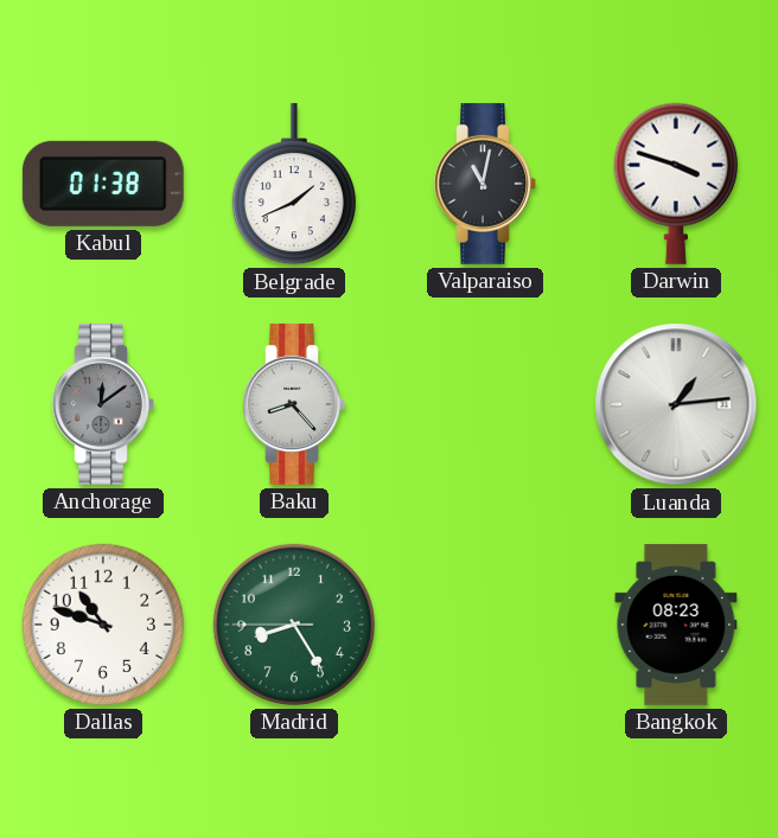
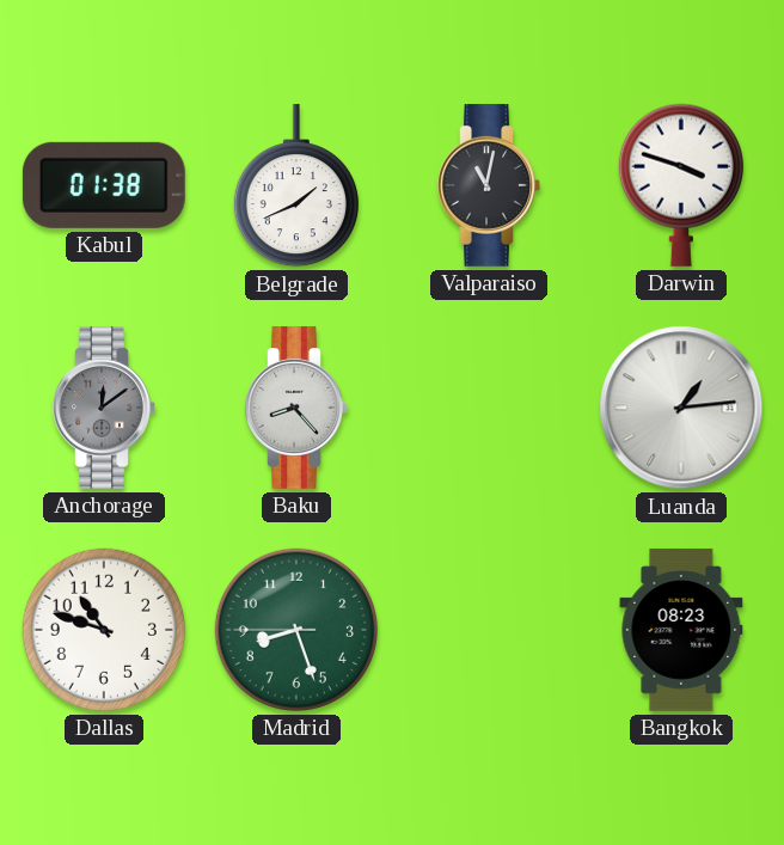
Madrid: 8:24 -> 8:26
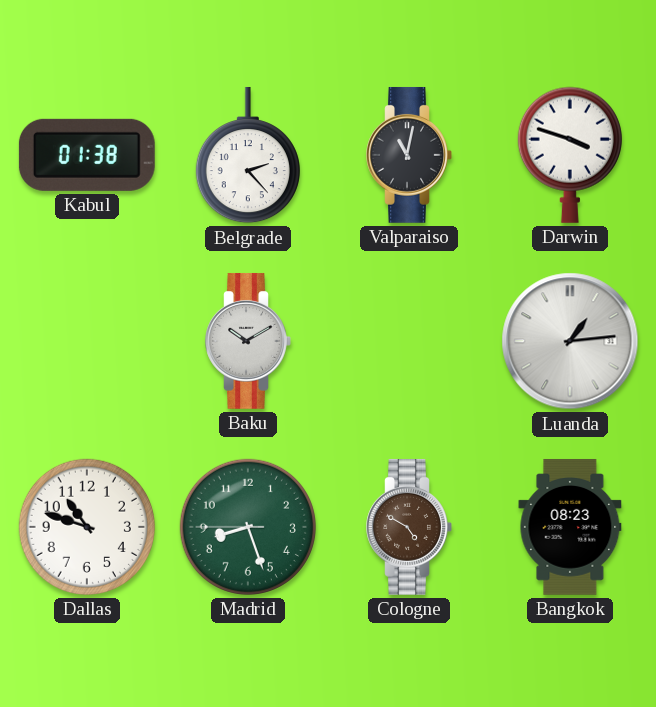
Belgrade: 1:41 -> 2:23
Anchorage: 12:09 -> none
Baku: 8:23 -> 10:10
Cologne: none -> 4:50
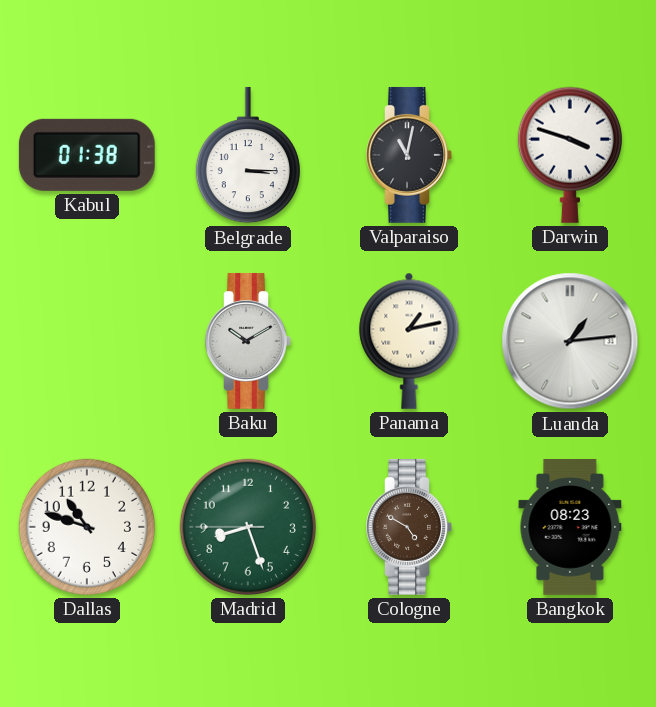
Belgrade: 2:23 -> 3:15
Panama: none -> 1:13
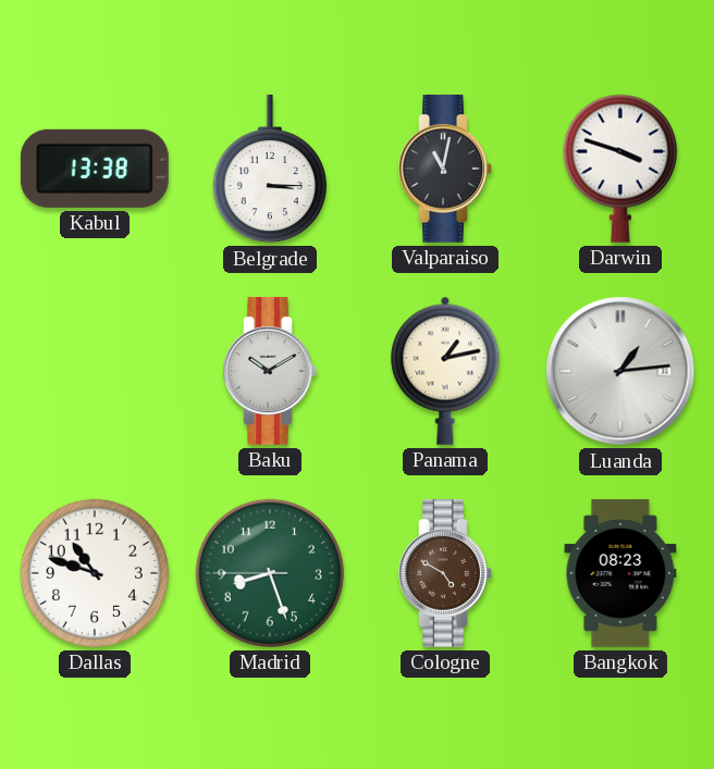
Kabul: 01:38 -> 13:38
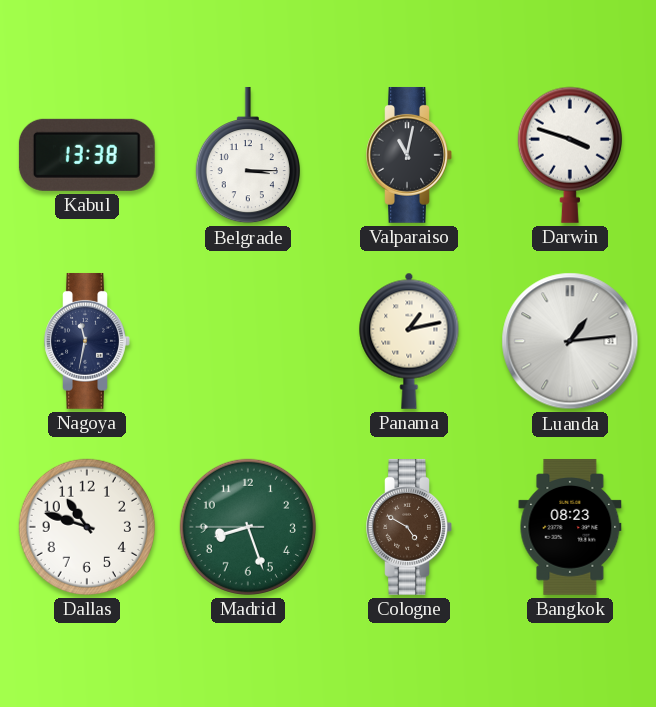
Nagoya: none -> 11:32
Baku: 10:10 -> none
